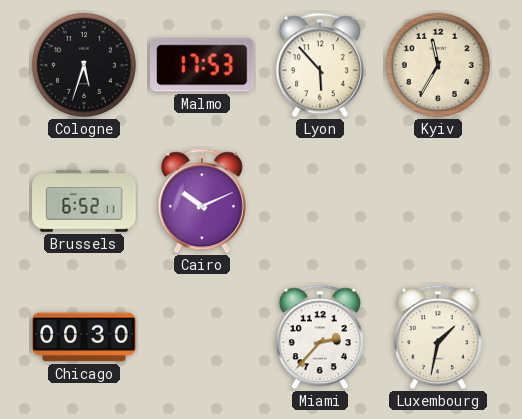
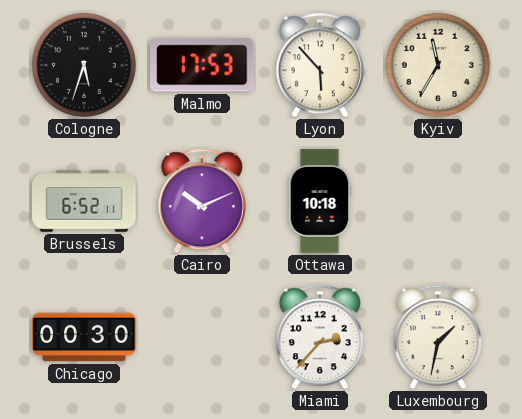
Ottawa: none -> 10:18
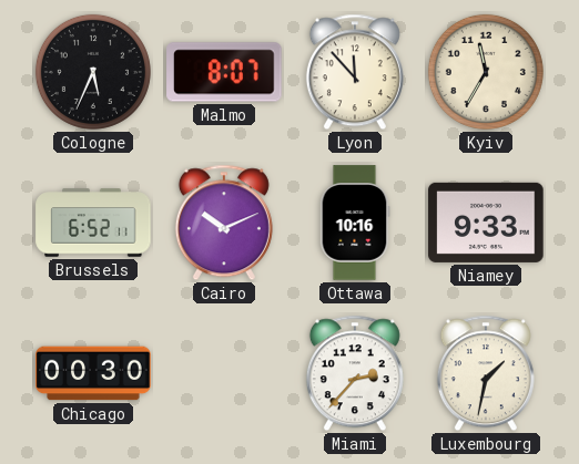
Cologne: 5:33 -> 5:34
Malmo: 17:53 -> 8:07
Lyon: 5:53 -> 11:53
Ottawa: 10:18 -> 10:16
Niamey: none -> 9:33
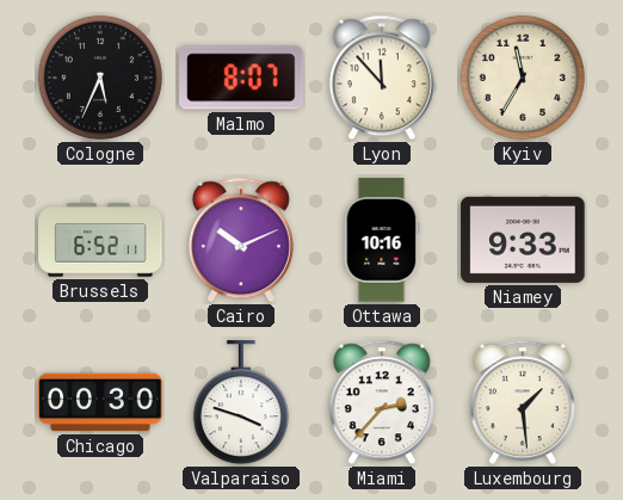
Valparaiso: none -> 3:48
Luxembourg: 1:32 -> 1:29
